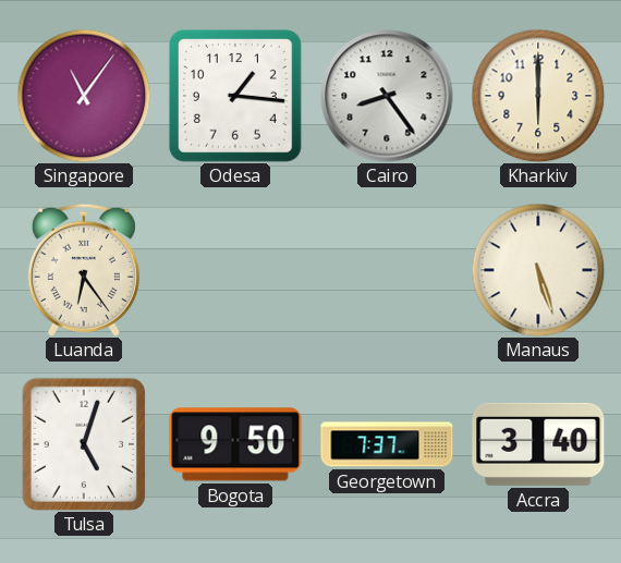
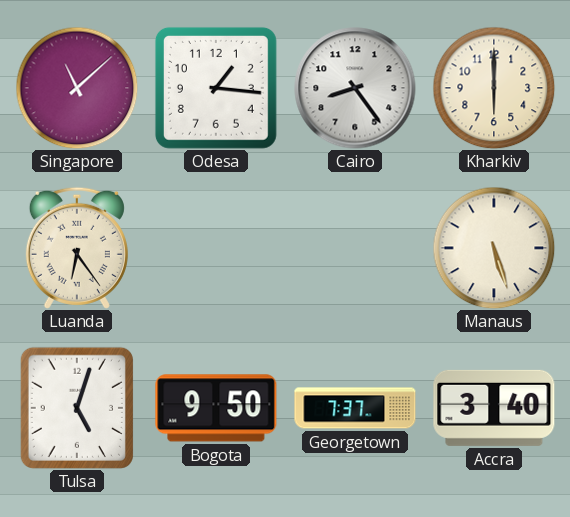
Singapore: 11:06 -> 11:08
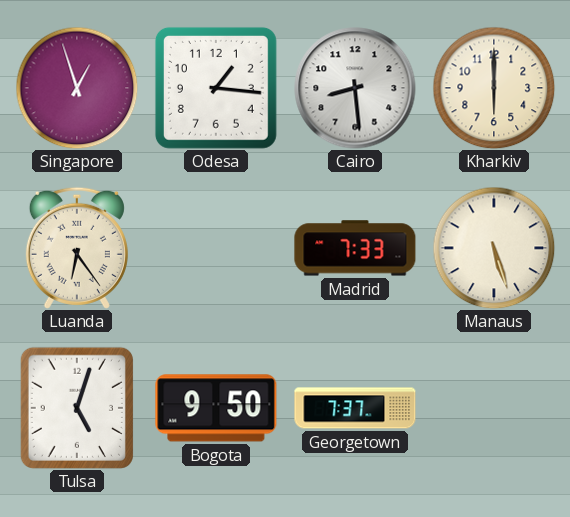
Singapore: 11:08 -> 12:57
Cairo: 8:24 -> 8:29
Madrid: none -> 7:33
Accra: 3:40 -> none
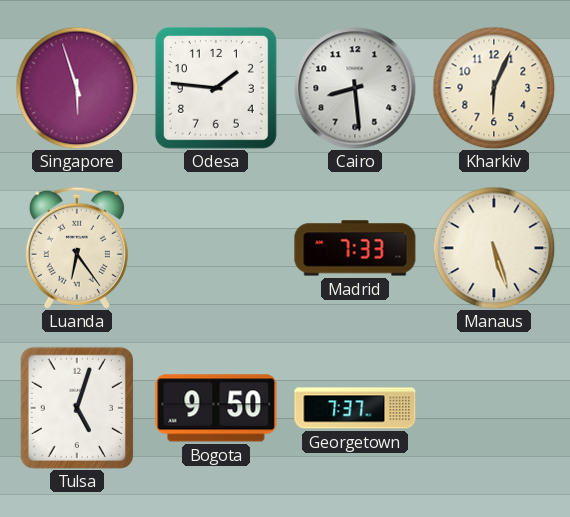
Singapore: 12:57 -> 5:57
Odesa: 1:16 -> 1:46
Kharkiv: 6:00 -> 6:04
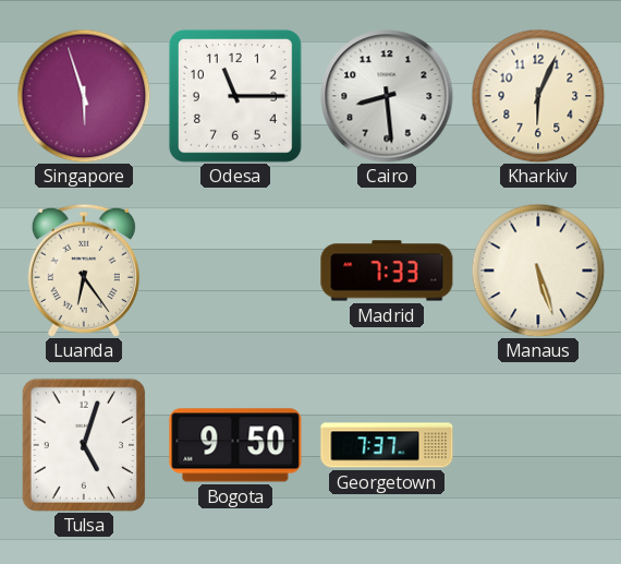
Odesa: 1:46 -> 11:15
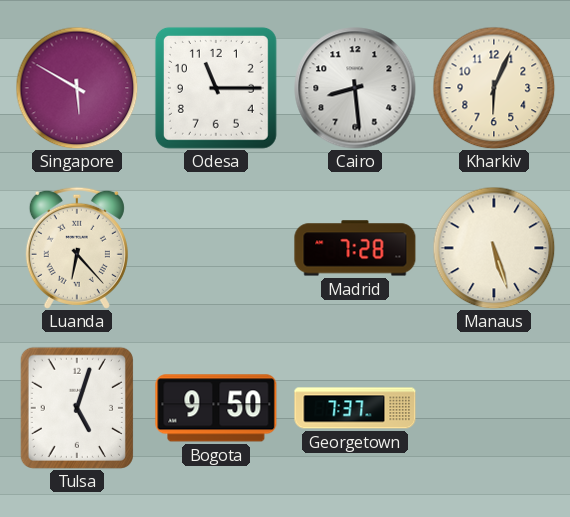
Singapore: 5:57 -> 5:50
Luanda: 6:24 -> 6:23
Madrid: 7:33 -> 7:28
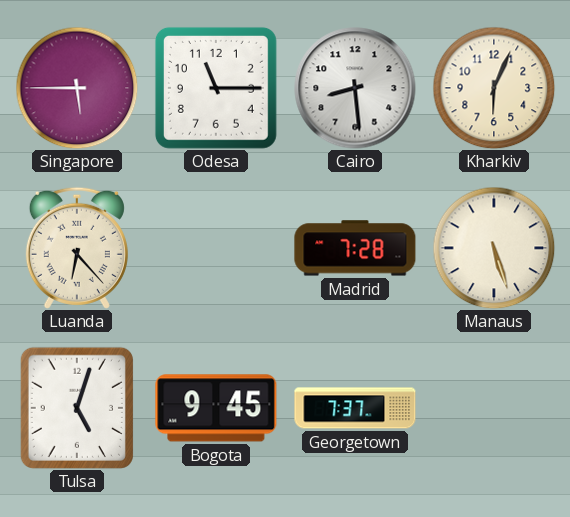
Singapore: 5:50 -> 5:45
Bogota: 9:50 -> 9:45
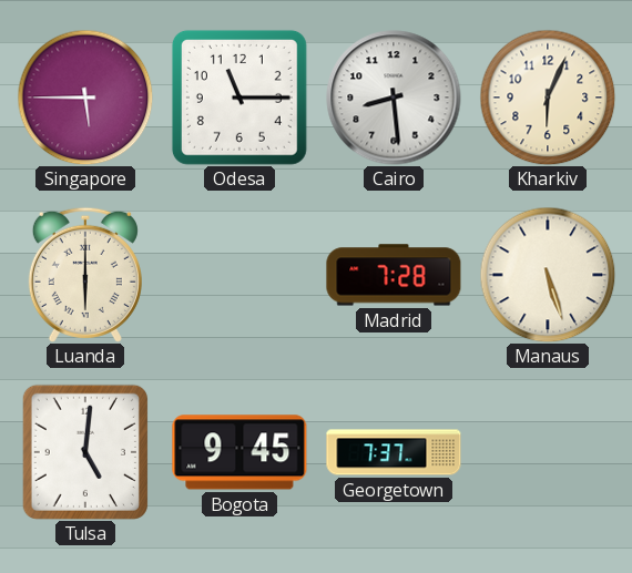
Luanda: 6:23 -> 6:00
Tulsa: 5:03 -> 5:01
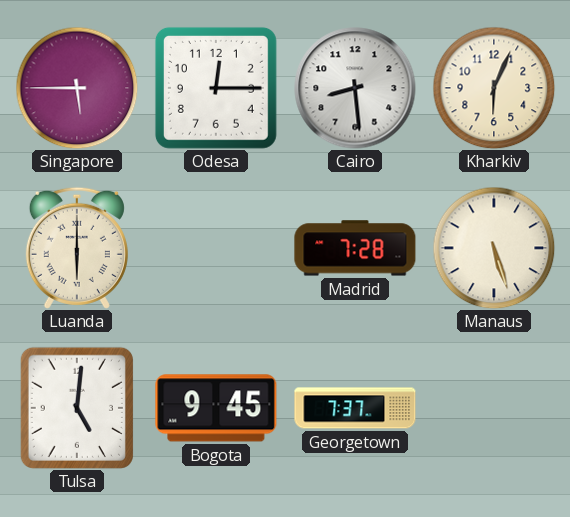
Odesa: 11:15 -> 12:15
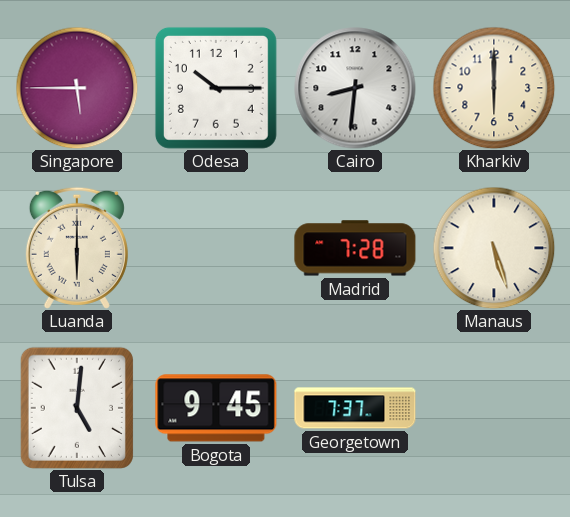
Odesa: 12:15 -> 10:15
Cairo: 8:29 -> 8:31
Kharkiv: 6:04 -> 6:00
